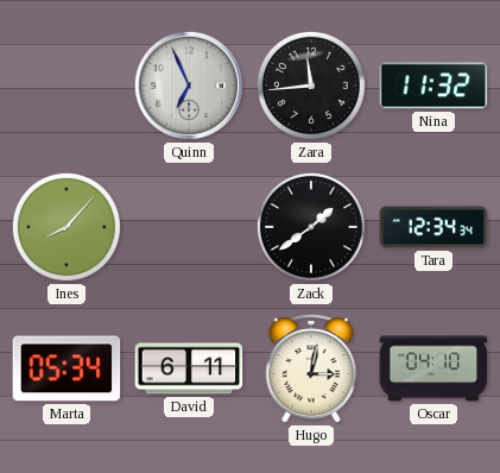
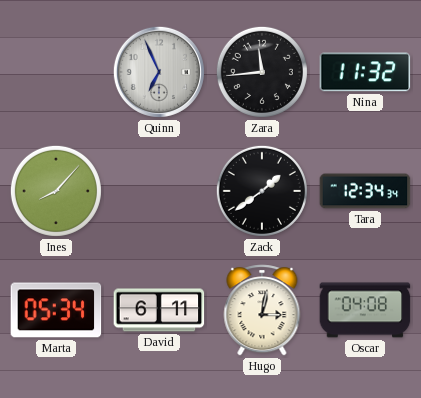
Oscar: 04:10 -> 04:08
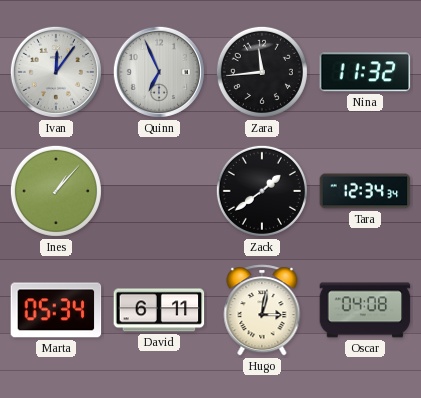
Ivan: none -> 12:06
Ines: 8:07 -> 1:07
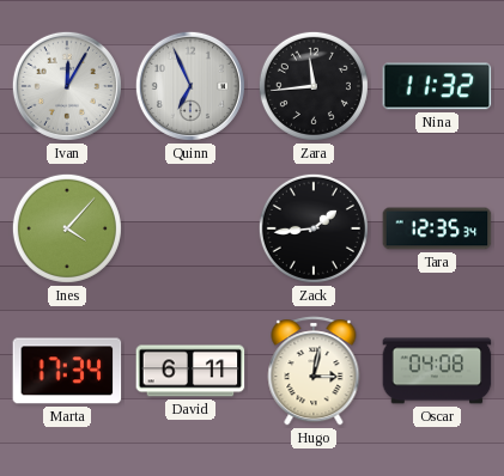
Ivan: 12:06 -> 12:05
Ines: 1:07 -> 4:07
Zack: 1:39 -> 1:44
Tara: 12:34 -> 12:35
Marta: 05:34 -> 17:34
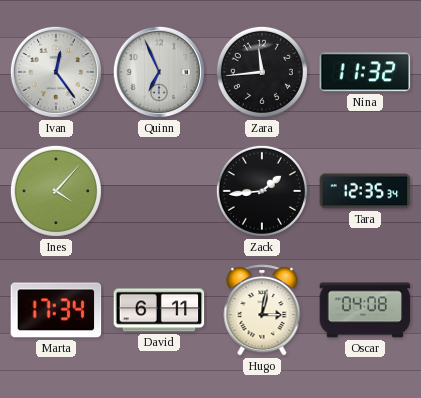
Ivan: 12:05 -> 12:24
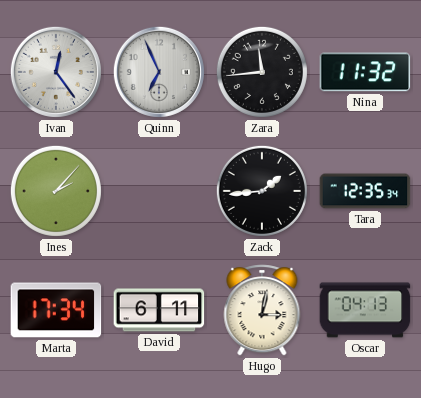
Ines: 4:07 -> 2:07
Oscar: 04:08 -> 04:13
